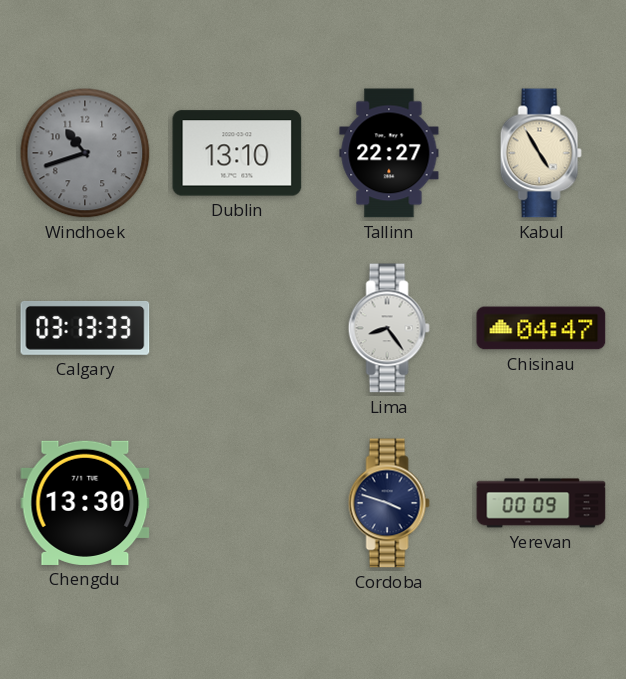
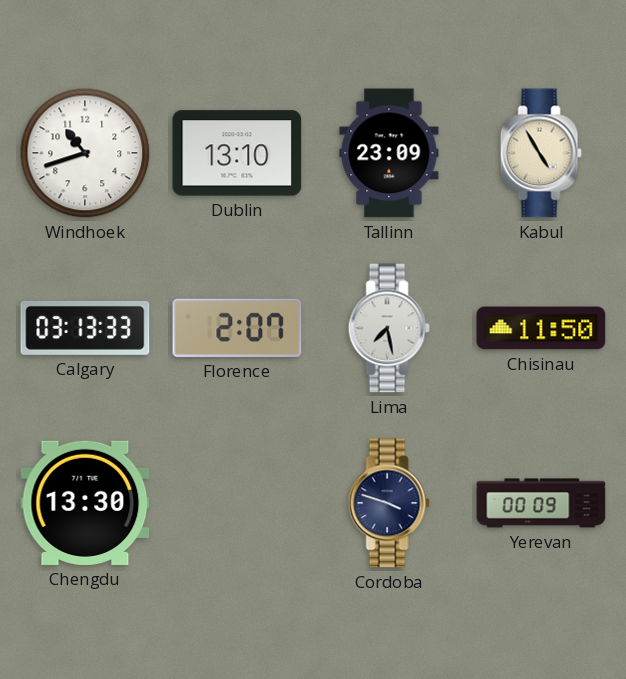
Windhoek dial: grey -> white
Tallinn: 22:27 -> 23:09
Florence: none -> 2:07
Lima: 8:24 -> 7:28
Chisinau: 04:47 -> 11:50
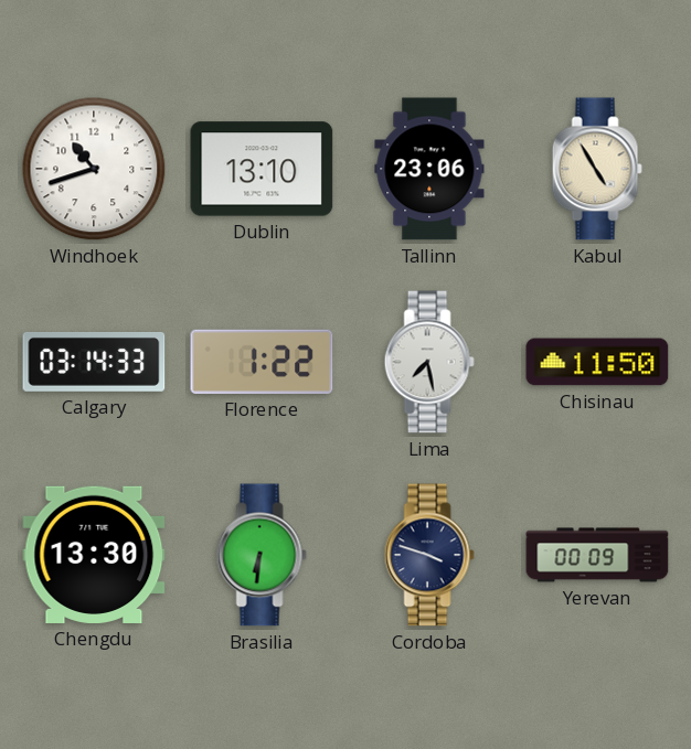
Tallinn: 23:09 -> 23:06
Calgary: 03:13 -> 03:14
Florence: 2:07 -> 1:22
Brasilia: none -> 6:31
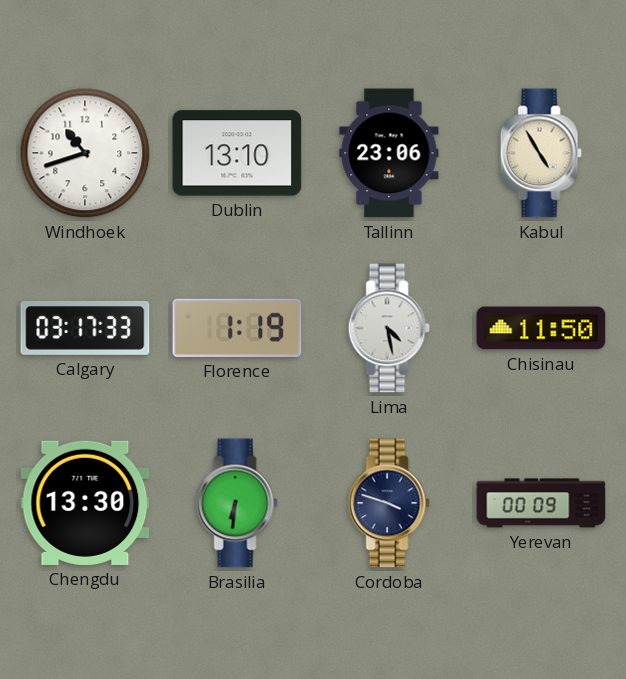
Calgary: 03:14 -> 03:17
Florence: 1:22 -> 1:19
Lima: 7:28 -> 4:28
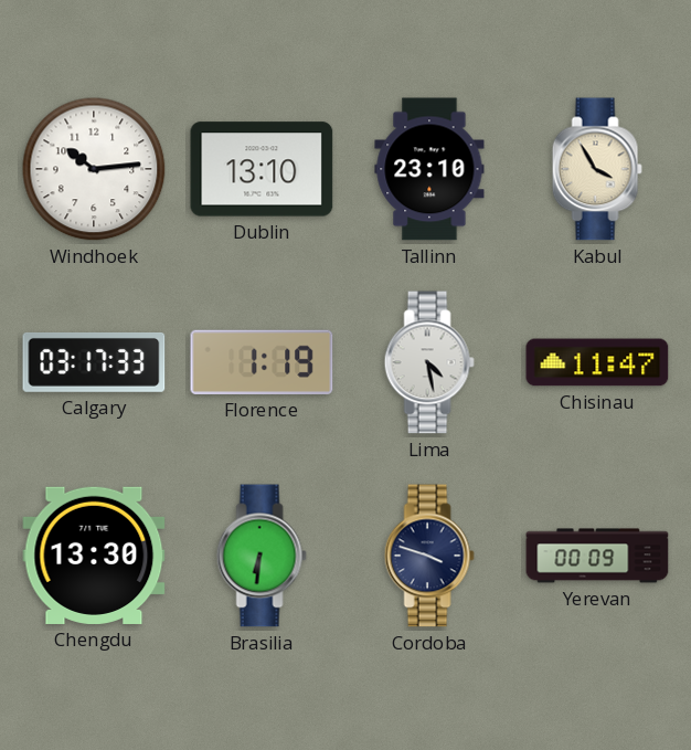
Windhoek: 10:42 -> 10:14
Tallinn: 23:06 -> 23:10
Kabul: 4:55 -> 3:55
Chisinau: 11:50 -> 11:47
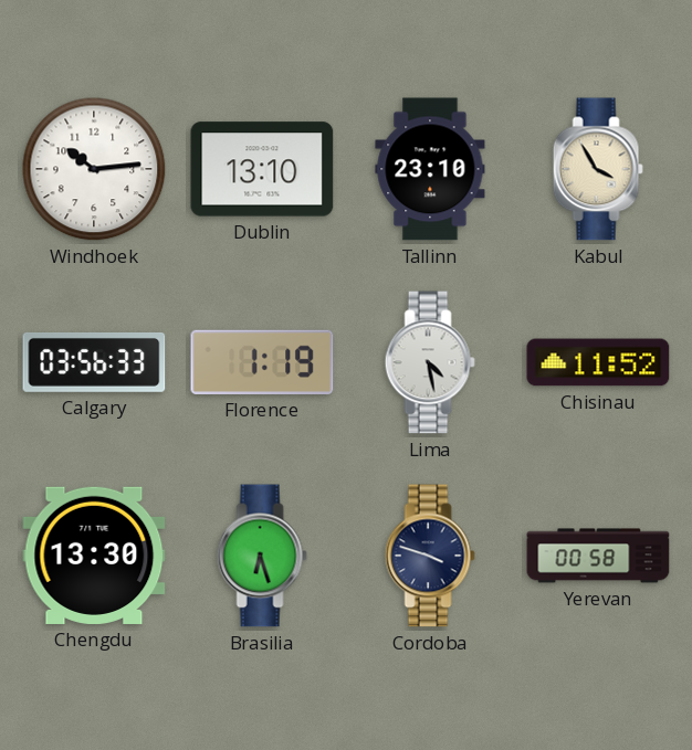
Calgary: 03:17 -> 03:56
Chisinau: 11:47 -> 11:52
Brasilia: 6:31 -> 6:27
Yerevan: 00:09 -> 00:58
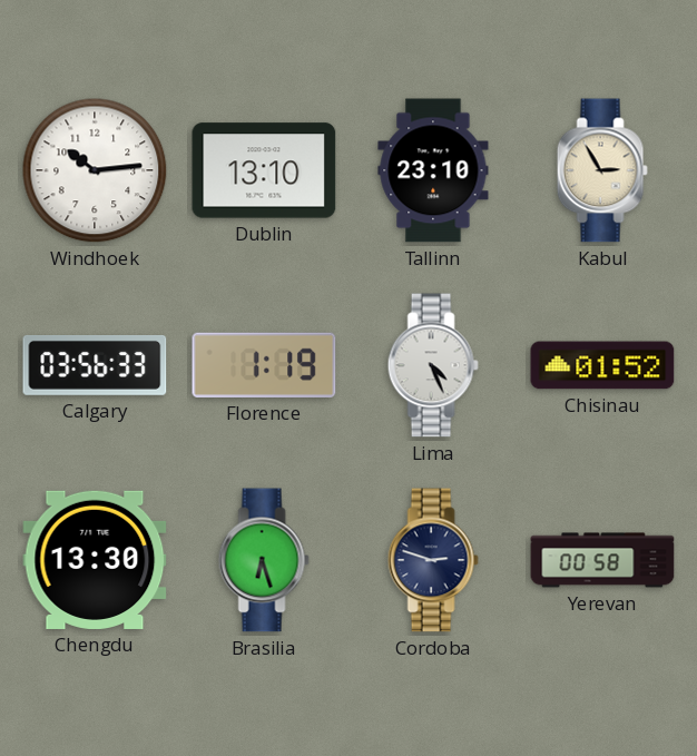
Kabul: 3:55 -> 2:55
Lima: 4:28 -> 4:26
Chisinau: 11:52 -> 01:52
Cordoba: 3:48 -> 2:48
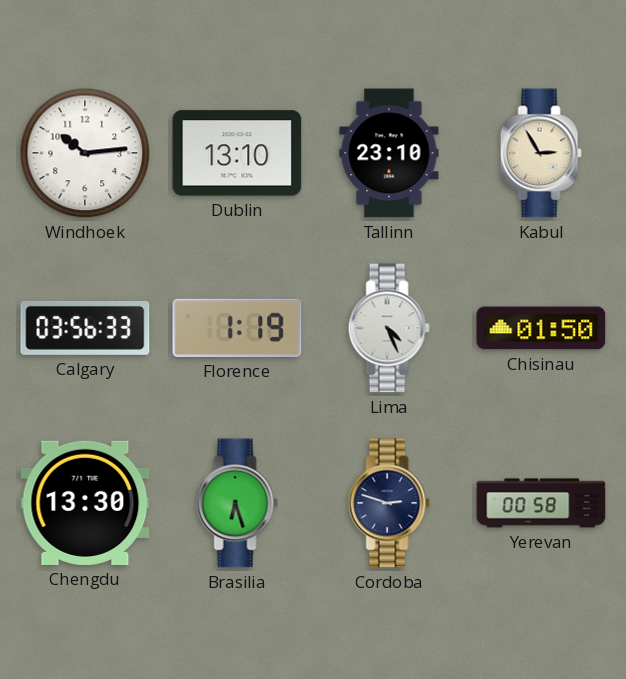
Chisinau: 01:52 -> 01:50
